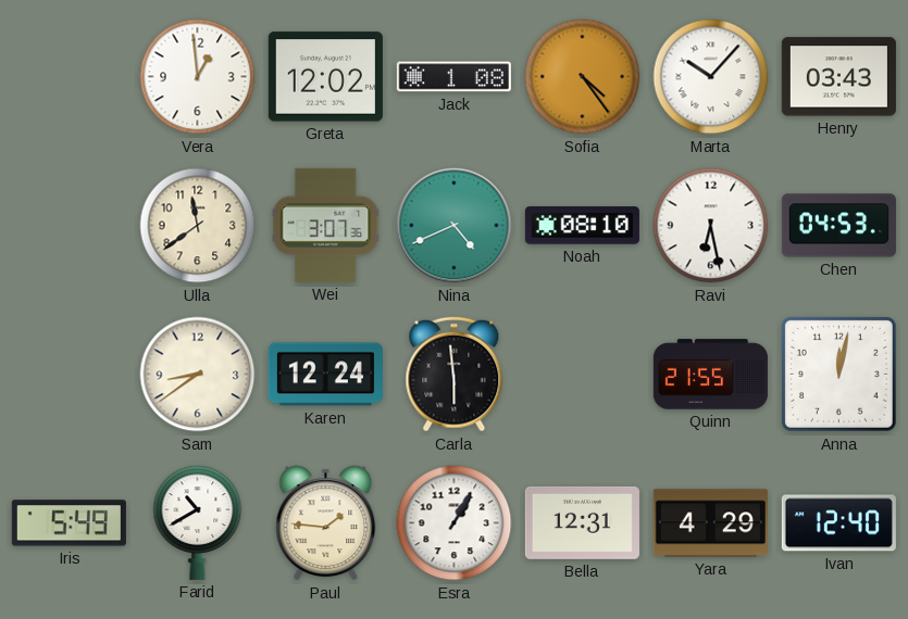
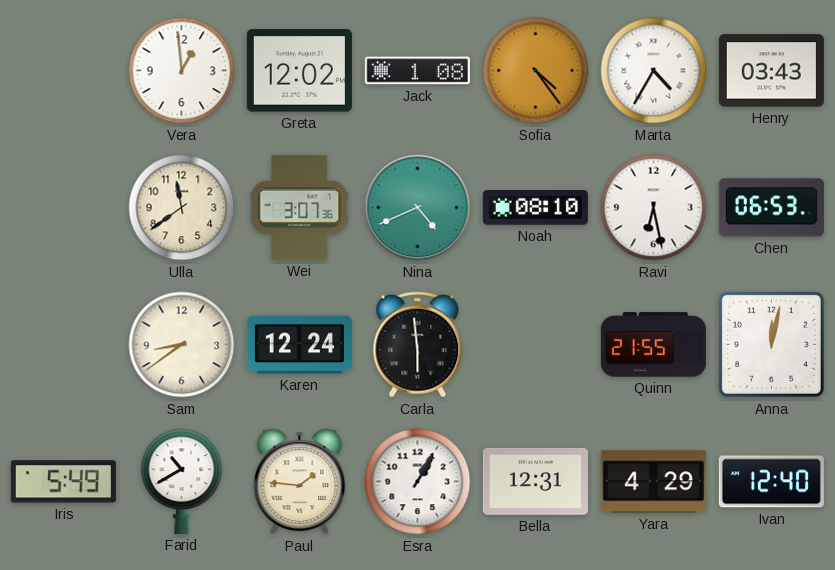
Marta: 10:07 -> 4:35
Chen: 04:53 -> 06:53
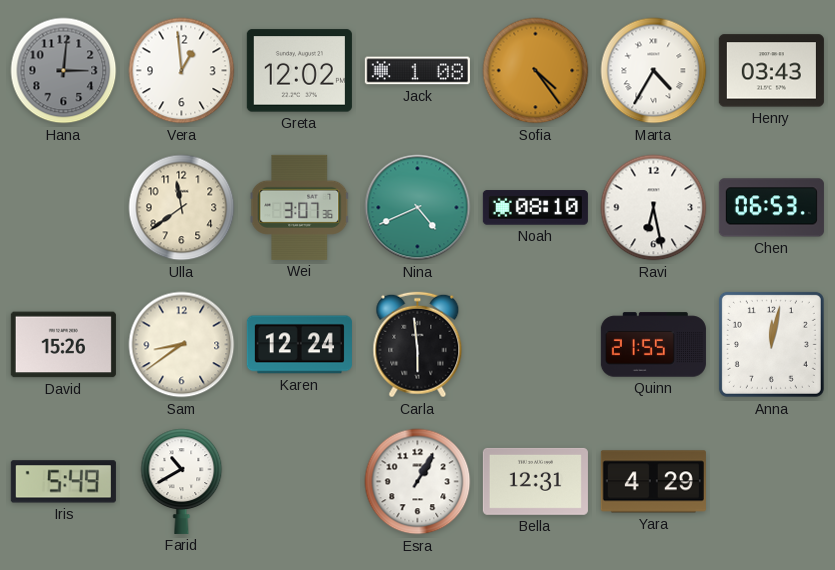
Hana: none -> 3:01
David: none -> 15:26
Paul: 1:46 -> none
Ivan: 12:40 -> none
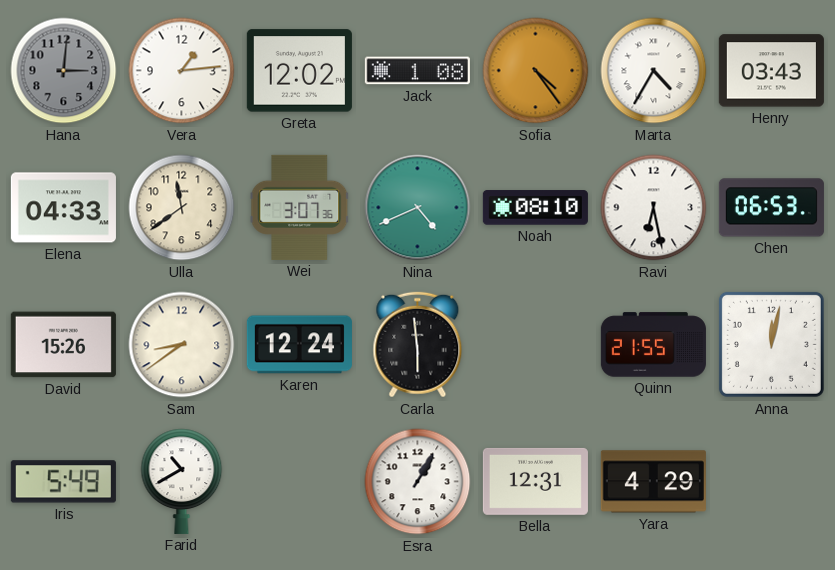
Vera: 12:59 -> 1:14
Elena: none -> 04:33
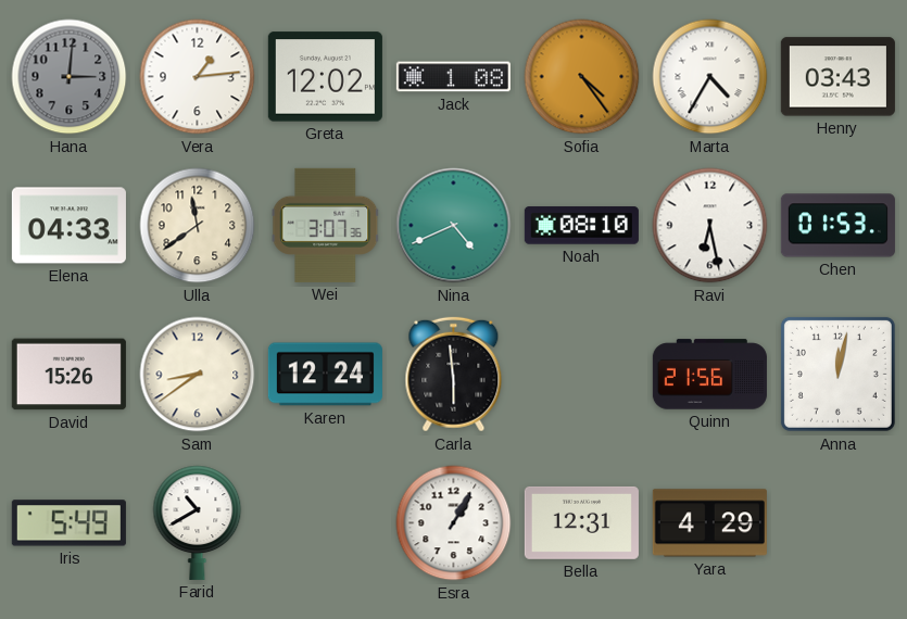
Chen: 06:53 -> 01:53
Quinn: 21:55 -> 21:56
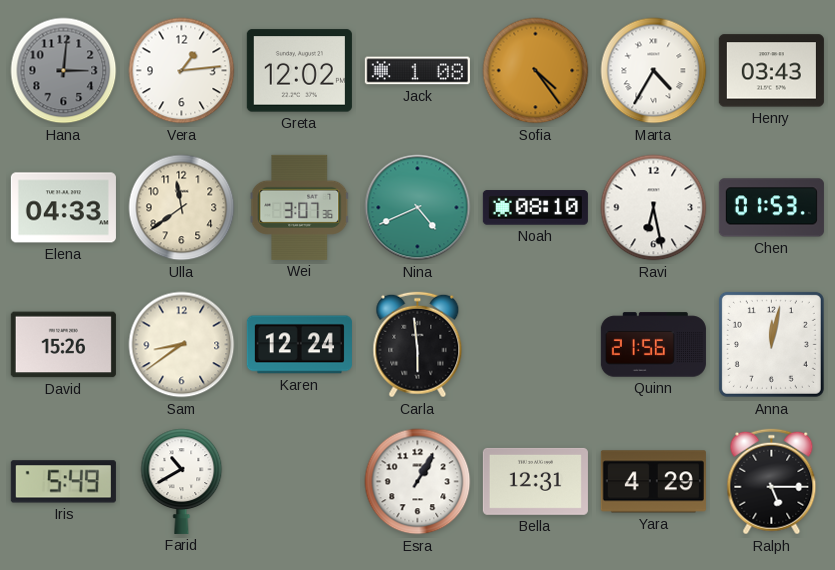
Ralph: none -> 5:15
